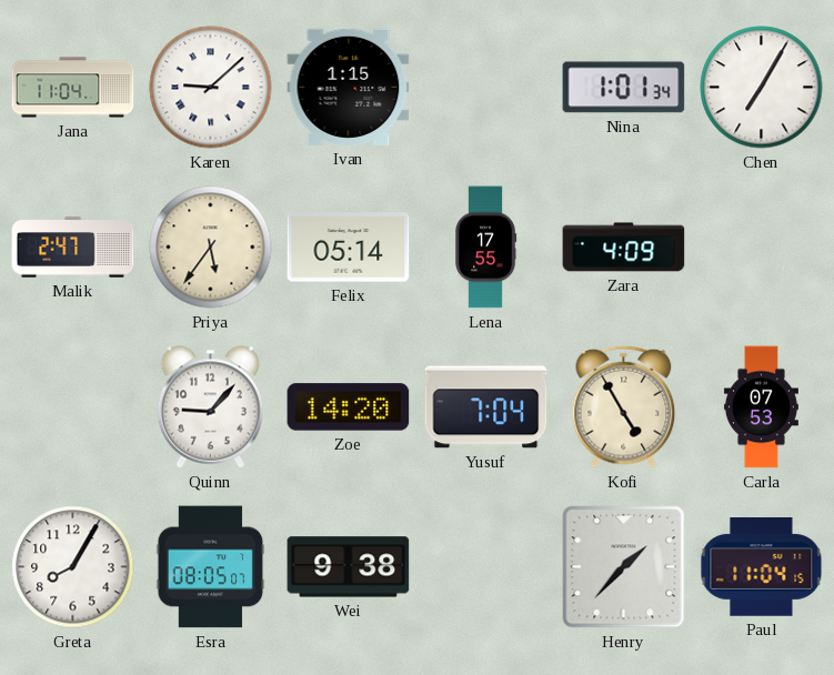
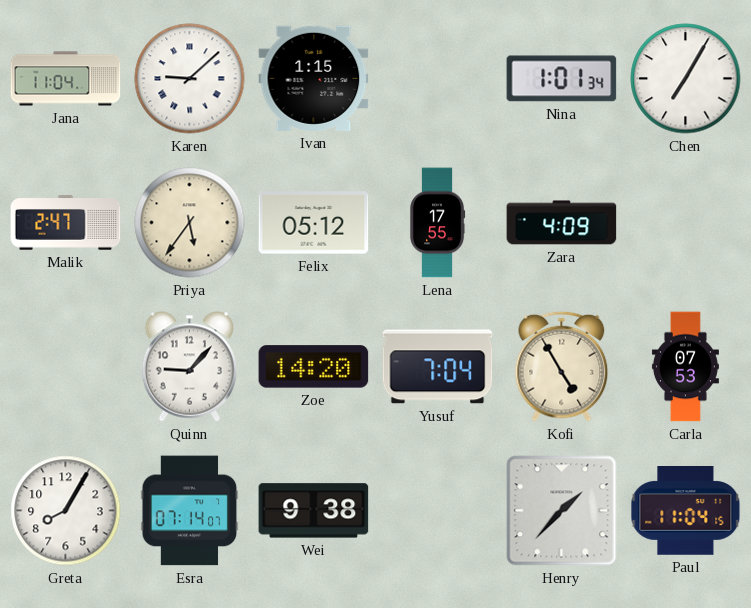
Felix: 05:14 -> 05:12
Esra: 08:05 -> 07:14
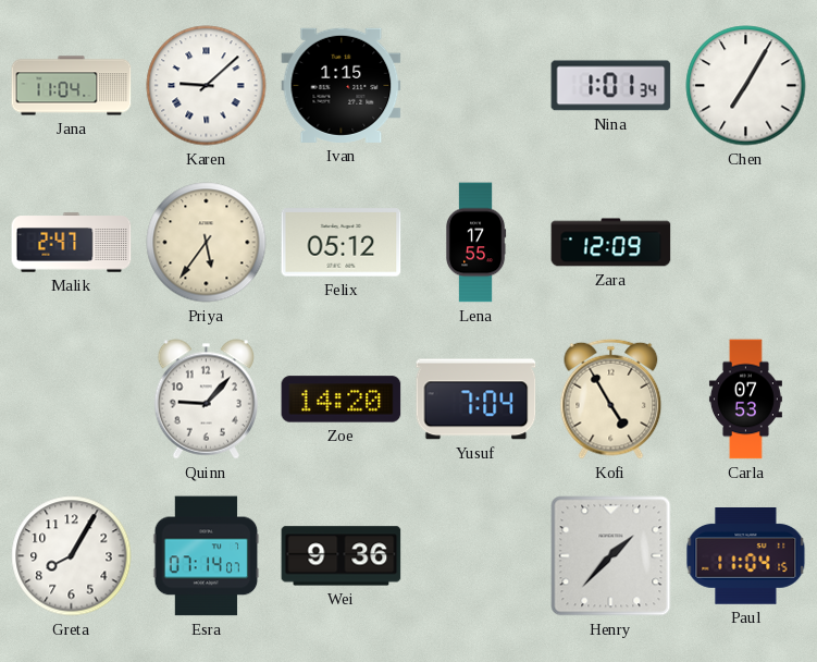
Zara: 4:09 -> 12:09
Wei: 9:38 -> 9:36
